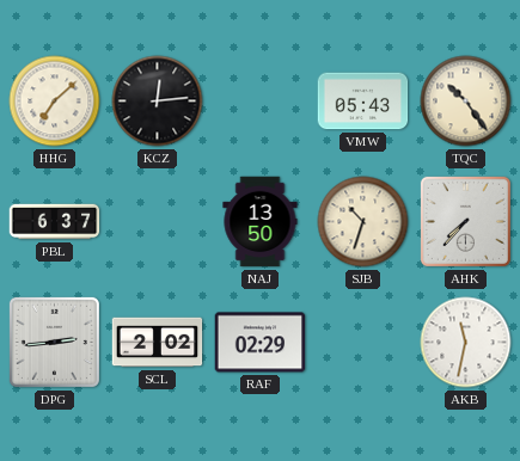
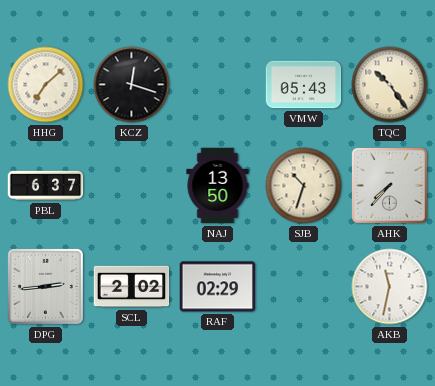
KCZ: 12:14 -> 12:18
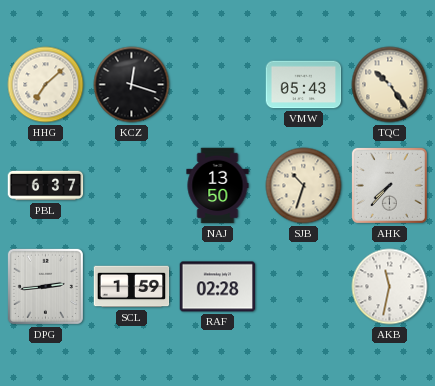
SCL: 2:02 -> 1:59
RAF: 02:29 -> 02:28
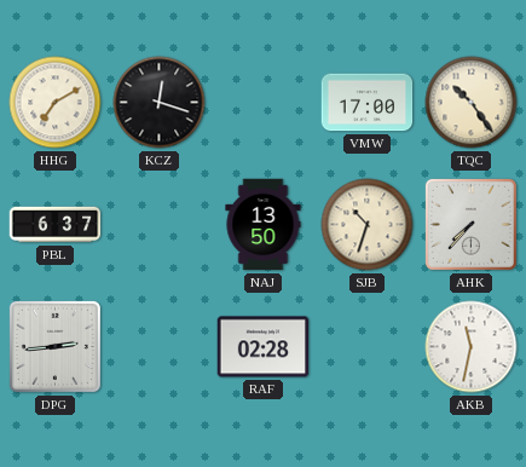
HHG: 7:08 -> 7:10
VMW: 05:43 -> 17:00
SCL: 1:59 -> none
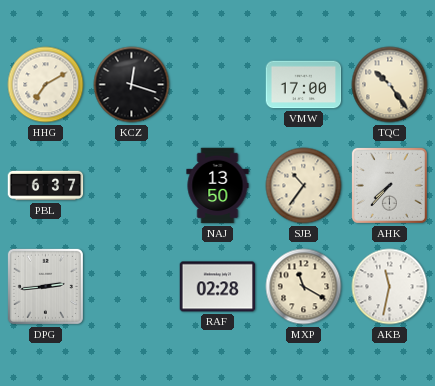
SJB: 10:33 -> 10:36
MXP: none -> 11:20
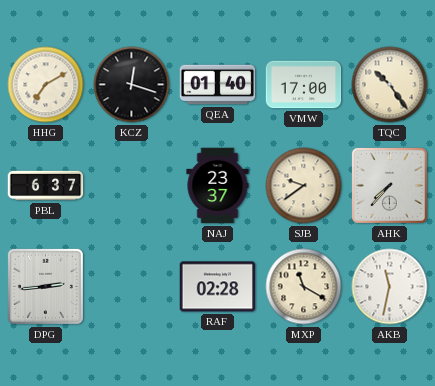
QEA: none -> 01:40
NAJ: 13:50 -> 23:37
SJB: 10:36 -> 9:39
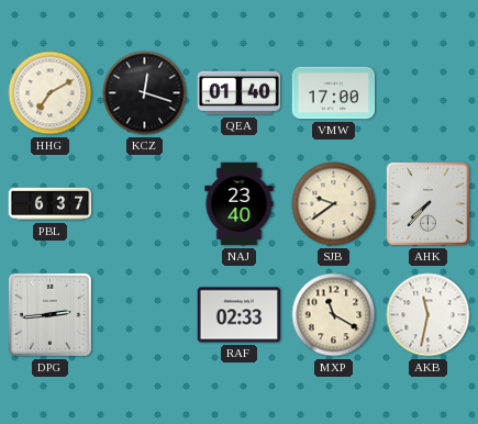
TQC: 10:24 -> none
NAJ: 23:37 -> 23:40
RAF: 02:28 -> 02:33
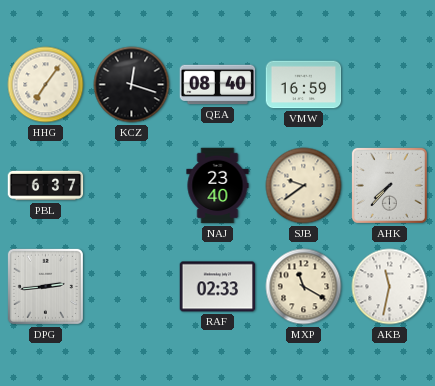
HHG: 7:10 -> 7:06
QEA: 01:40 -> 08:40
VMW: 17:00 -> 16:59
